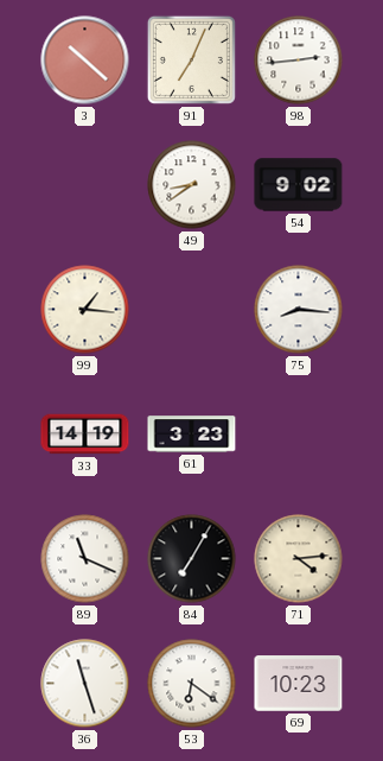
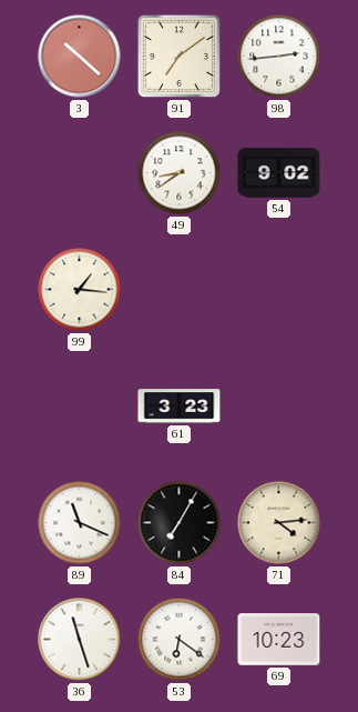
91: 7:04 -> 7:09
75: 8:16 -> none
33: 14:19 -> none
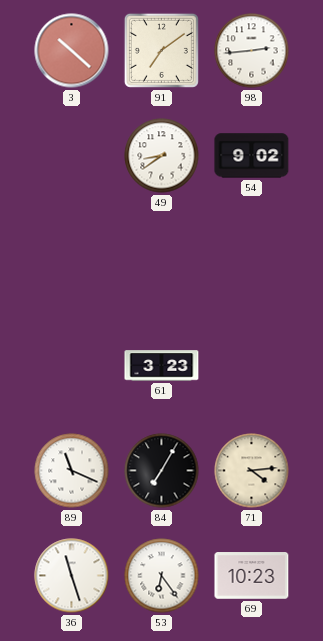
99: 1:16 -> none
53: 6:21 -> 6:24
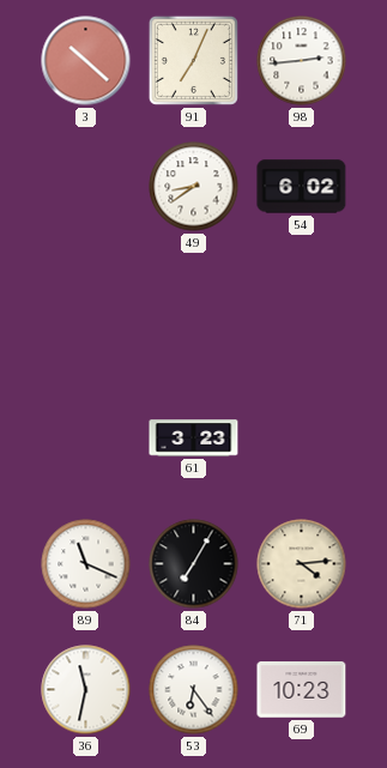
91: 7:09 -> 7:04
54: 9:02 -> 6:02
36: 11:27 -> 11:32
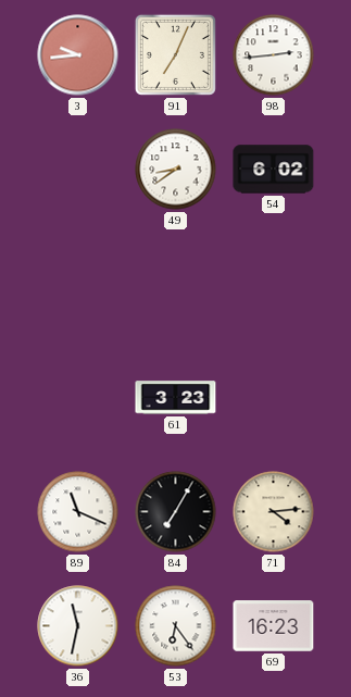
3: 10:22 -> 9:44
69: 10:23 -> 16:23
